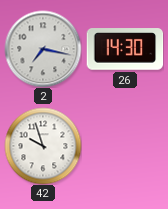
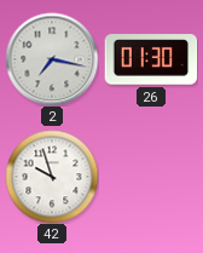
26: 14:30 -> 01:30
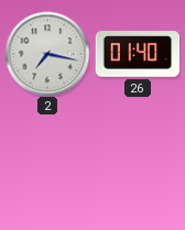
26: 01:30 -> 01:40
42: 9:57 -> none
